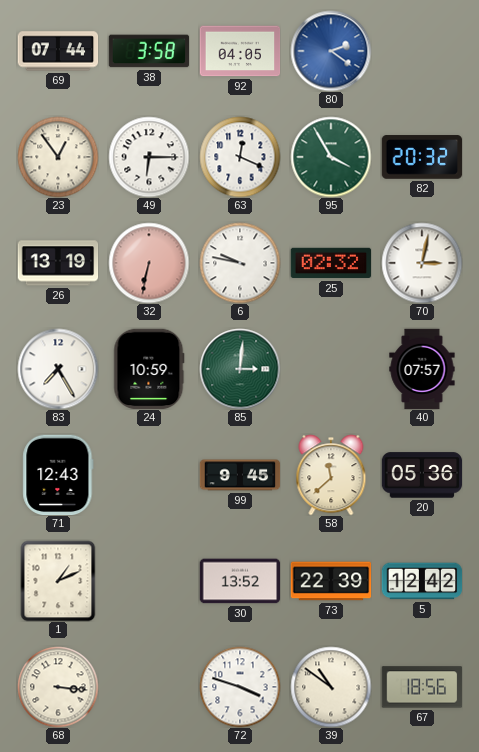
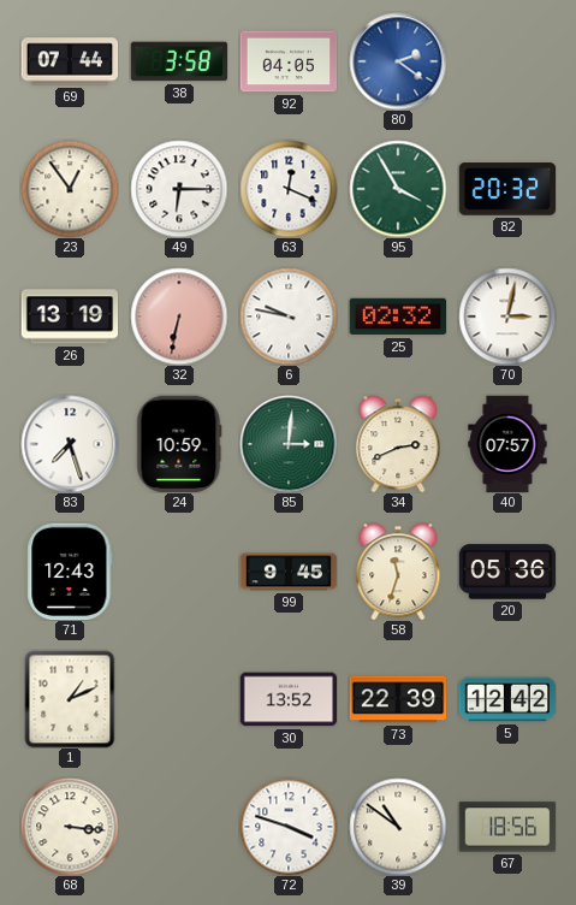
83: 7:25 -> 7:27
34: none -> 2:41
58: 11:38 -> 11:33
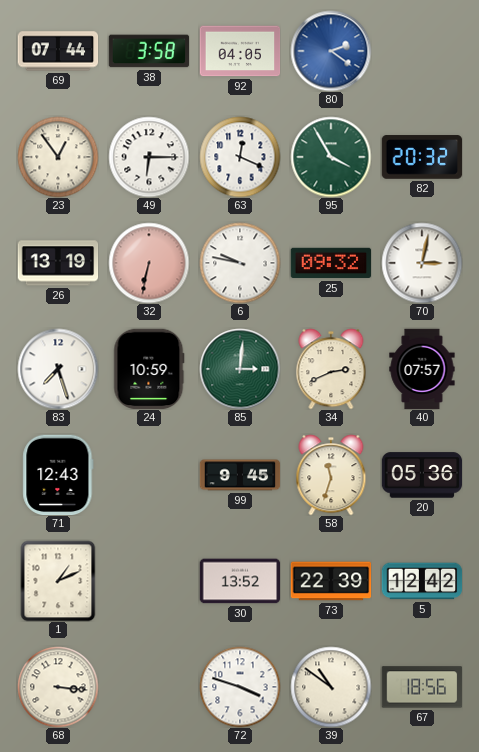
25: 02:32 -> 09:32
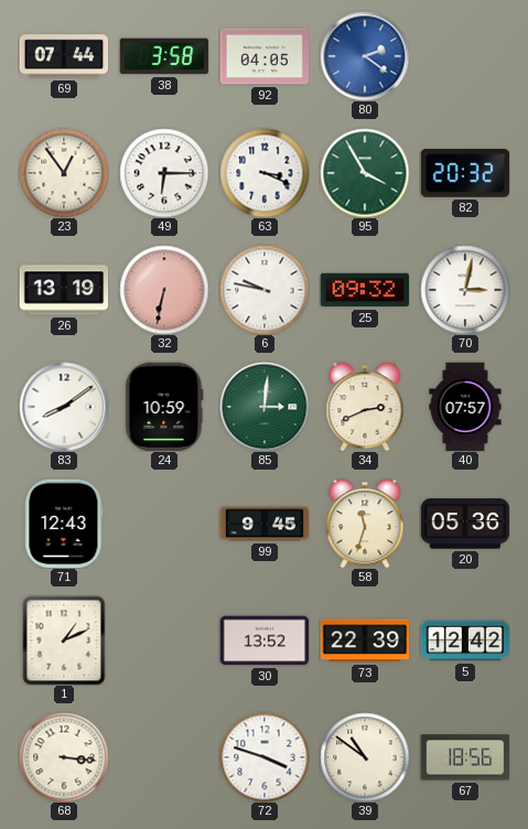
63: 12:19 -> 3:19
83: 7:27 -> 8:09
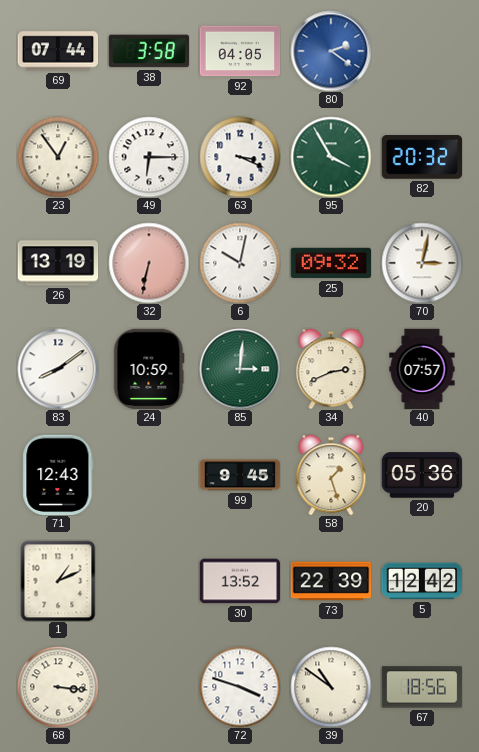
6: 9:47 -> 10:02
58: 11:33 -> 1:27
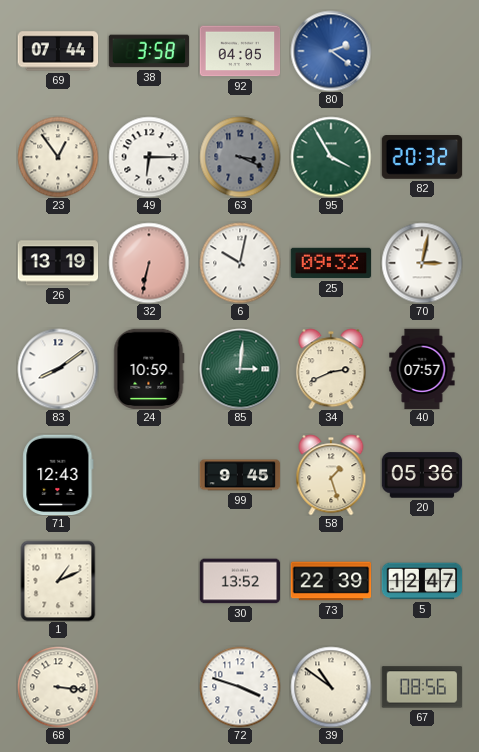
63 dial: white -> grey
5: 12:42 -> 12:47
67: 18:56 -> 08:56
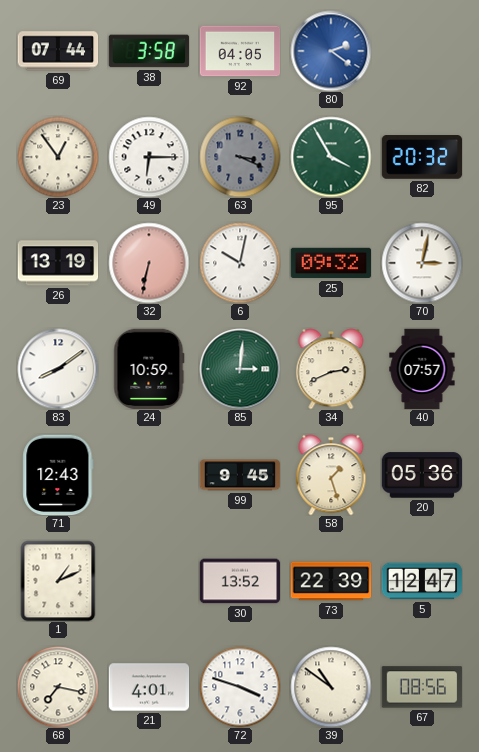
68: 3:16 -> 7:17
21: none -> 4:01
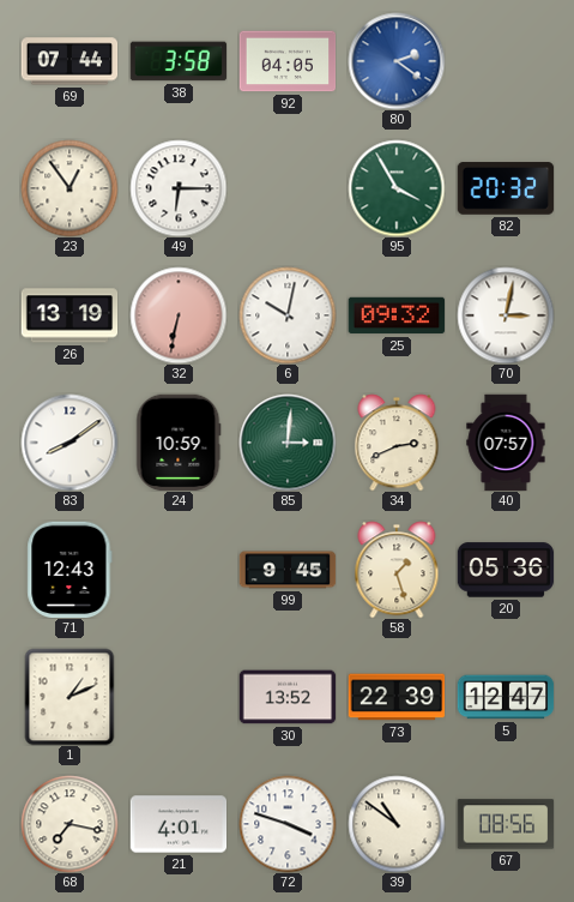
63: 3:19 -> none
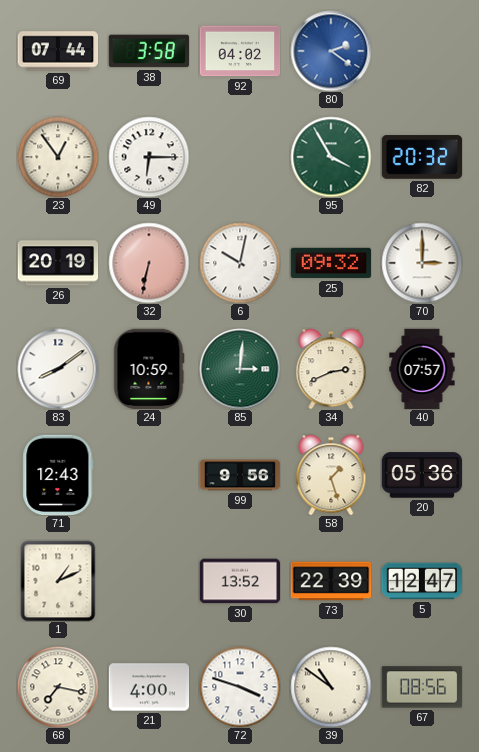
92: 04:05 -> 04:02
26: 13:19 -> 20:19
70: 3:02 -> 3:00
99: 9:45 -> 9:56
21: 4:01 -> 4:00
